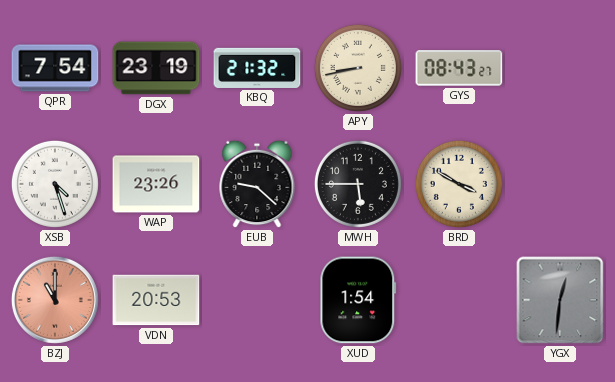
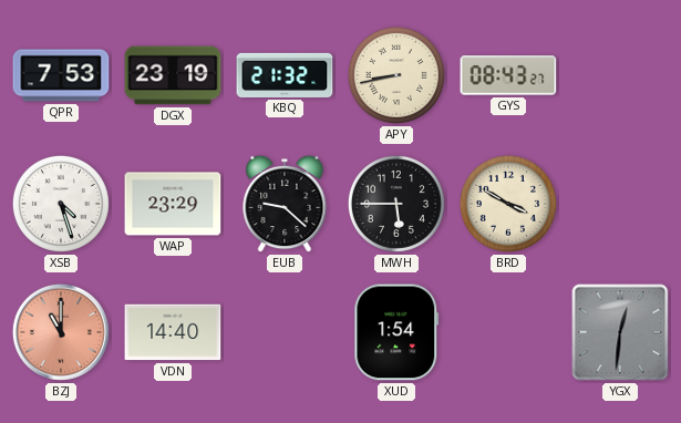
QPR: 7:54 -> 7:53
WAP: 23:26 -> 23:29
VDN: 20:53 -> 14:40
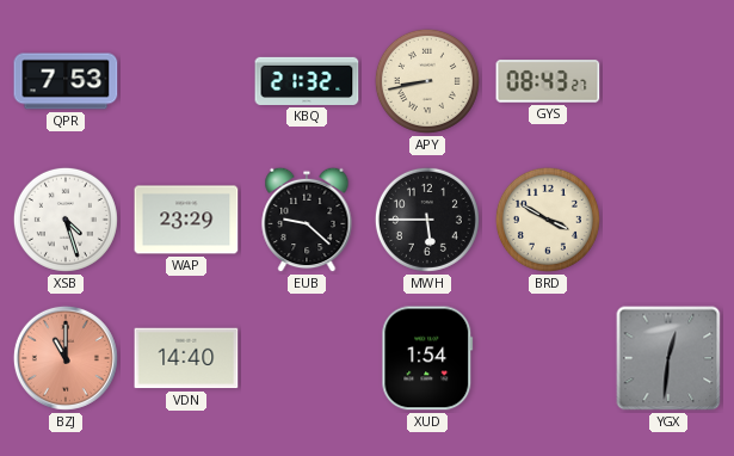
DGX: 23:19 -> none
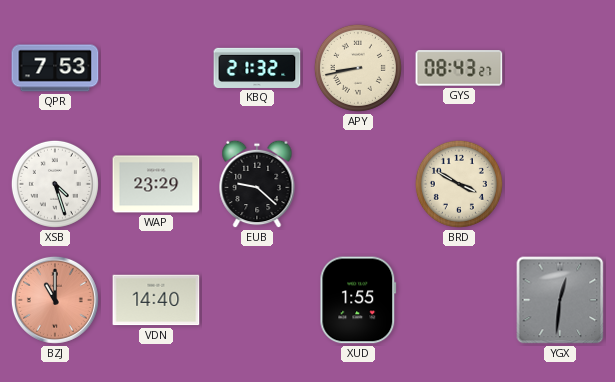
MWH: 5:45 -> none
XUD: 1:54 -> 1:55
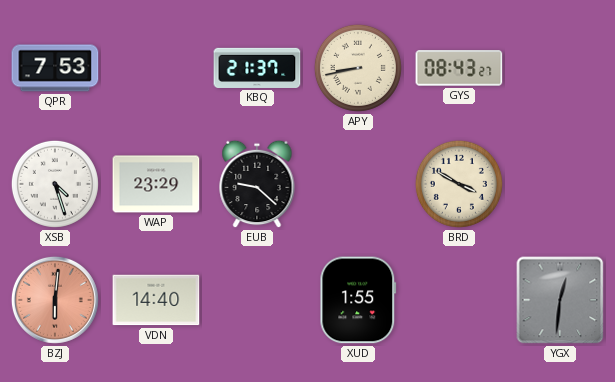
KBQ: 21:32 -> 21:37
BZJ: 11:00 -> 6:01
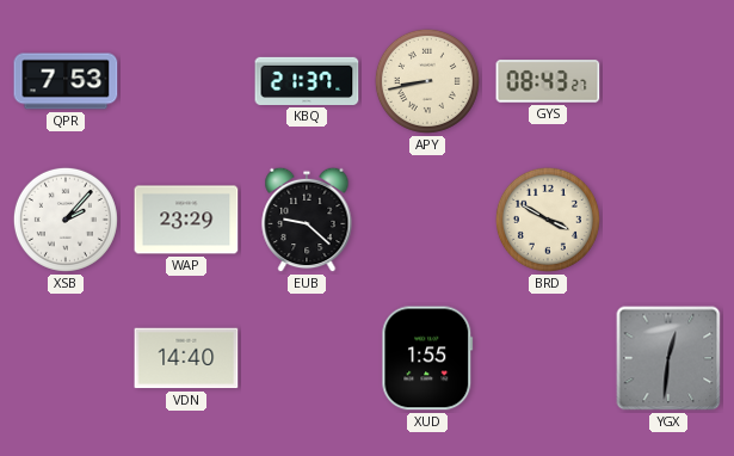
XSB: 4:27 -> 2:07
BZJ: 6:01 -> none
